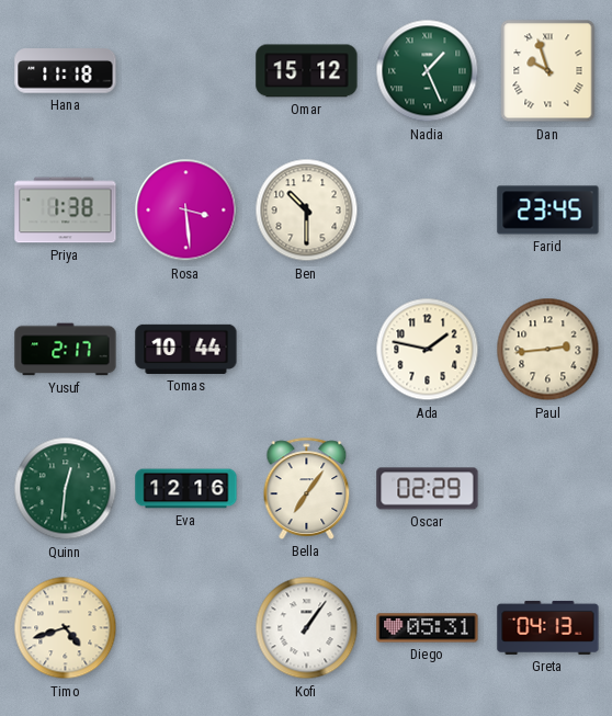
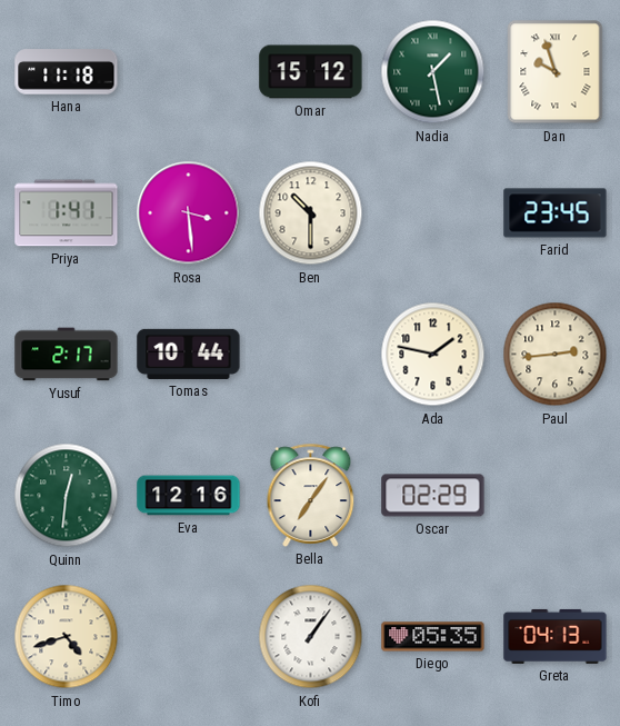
Nadia: 1:26 -> 1:28
Priya: 1:38 -> 1:41
Diego: 05:31 -> 05:35
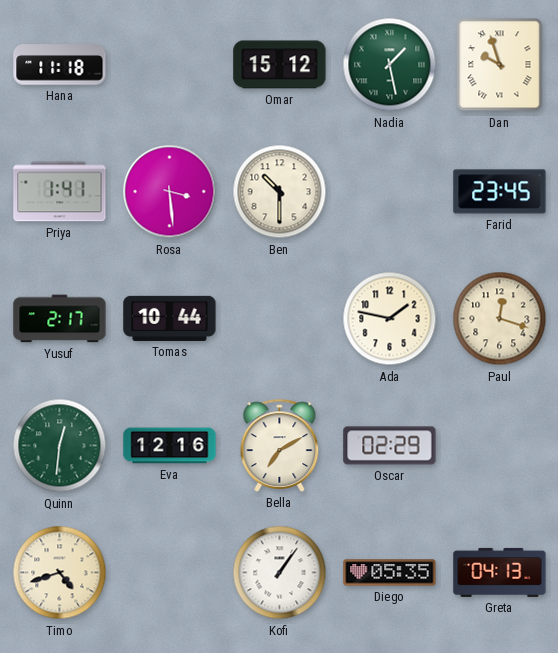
Paul: 2:44 -> 12:18
Bella: 7:06 -> 7:10
